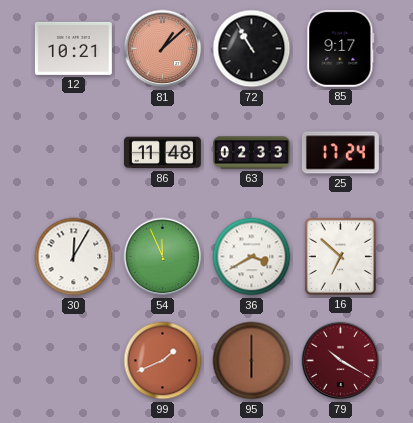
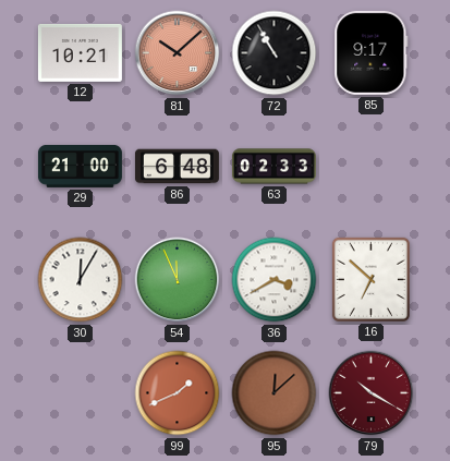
81: 1:08 -> 10:08
29: none -> 21:00
86: 11:48 -> 6:48
25: 17:24 -> none
95: 6:00 -> 12:08
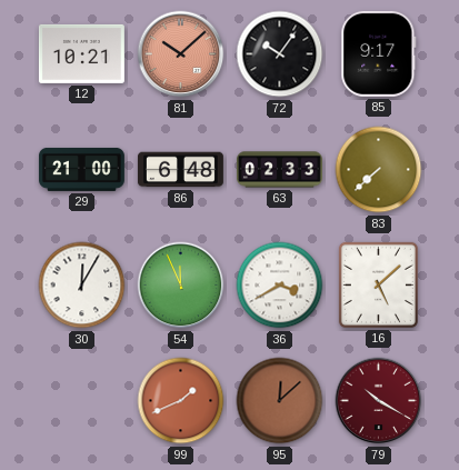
72: 10:55 -> 10:06
83: none -> 7:38
16: 6:52 -> 5:08
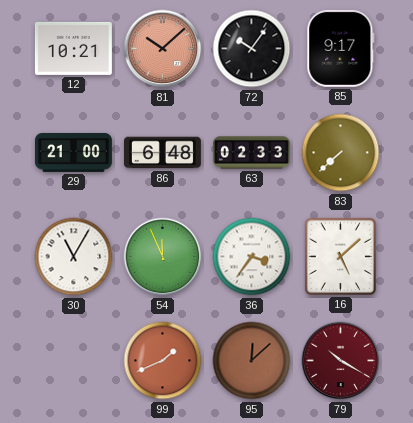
30: 12:05 -> 11:05
36: 3:40 -> 3:36
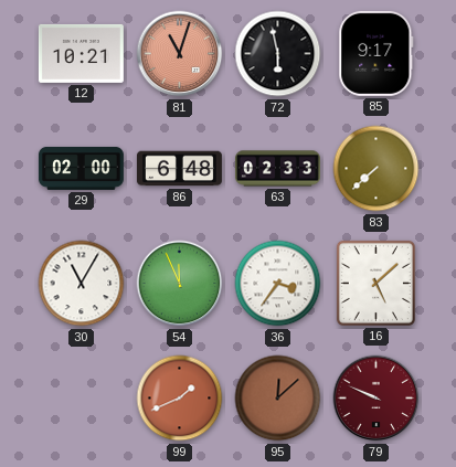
81: 10:08 -> 11:03
72: 10:06 -> 5:58
29: 21:00 -> 02:00
79: 10:20 -> 9:49
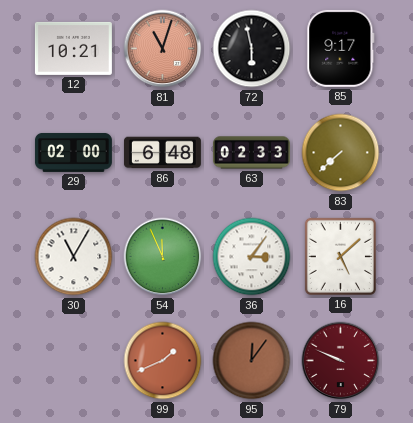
36: 3:36 -> 3:06
95: 12:08 -> 12:06
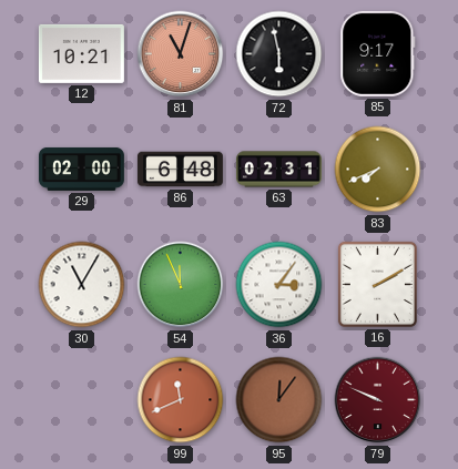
63: 02:33 -> 02:31
83: 7:38 -> 7:41
16: 5:08 -> 2:10
99: 1:41 -> 11:41
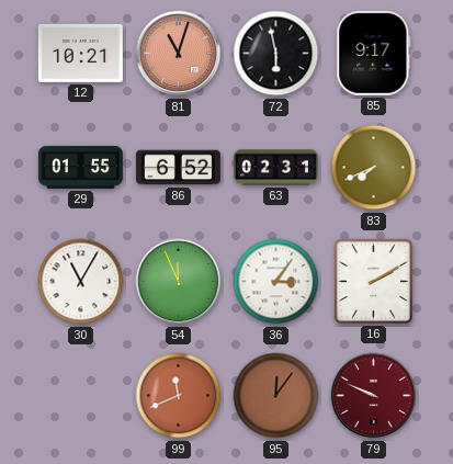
29: 02:00 -> 01:55
86: 6:48 -> 6:52
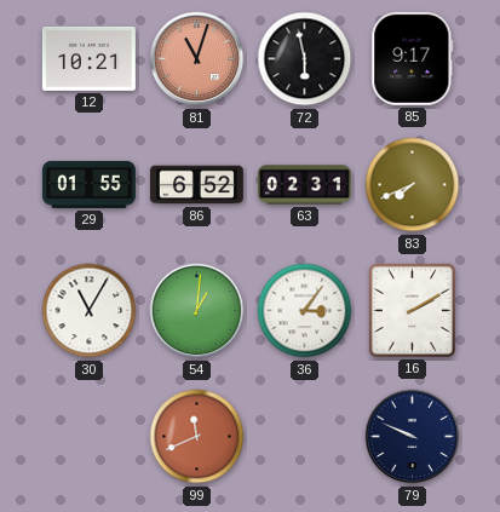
54: 11:56 -> 1:01
95: 12:06 -> none
79 dial: burgundy -> navy
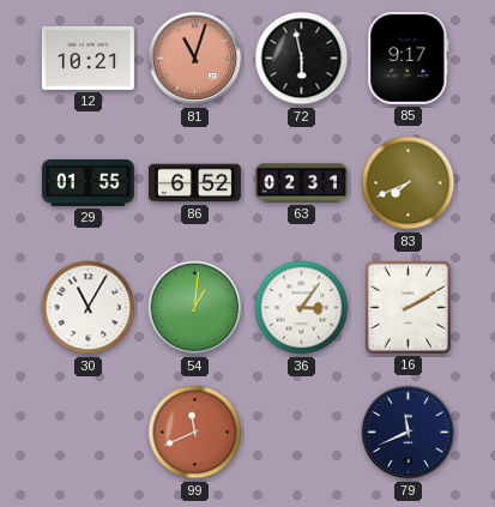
79: 9:49 -> 11:41
